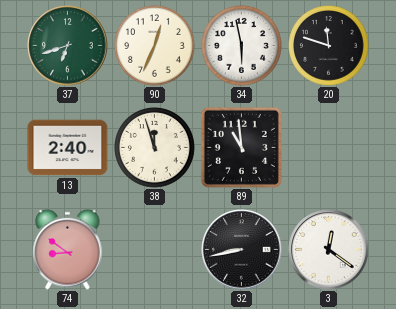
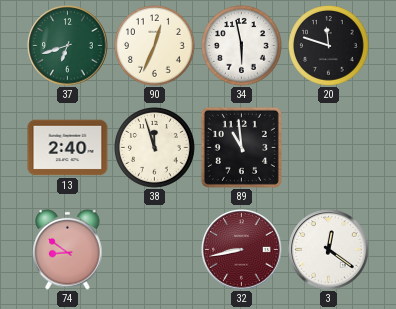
32 dial: black -> burgundy
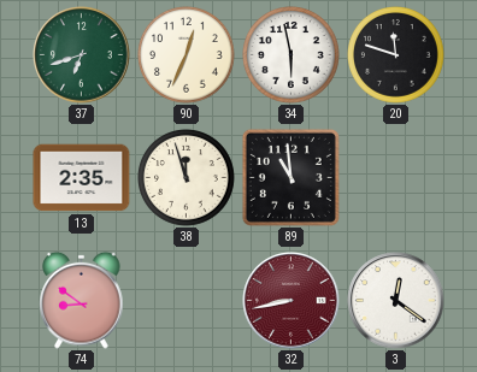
13: 2:40 -> 2:35
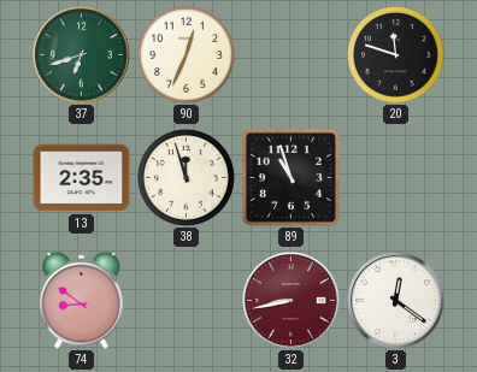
34: 5:58 -> none
89: 10:59 -> 10:57
